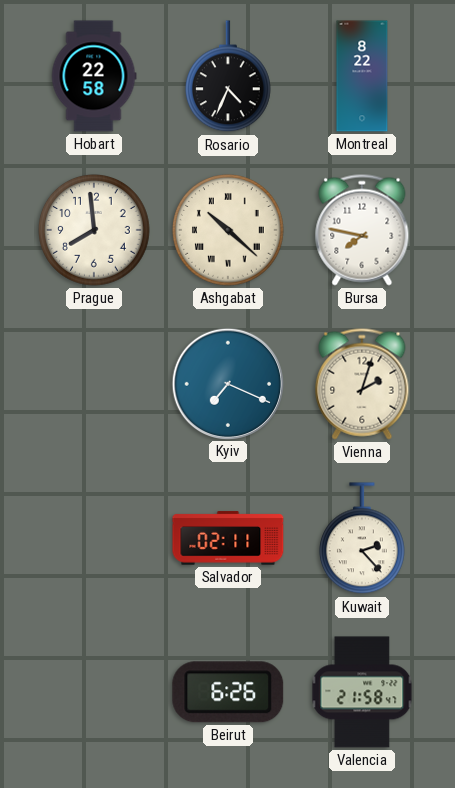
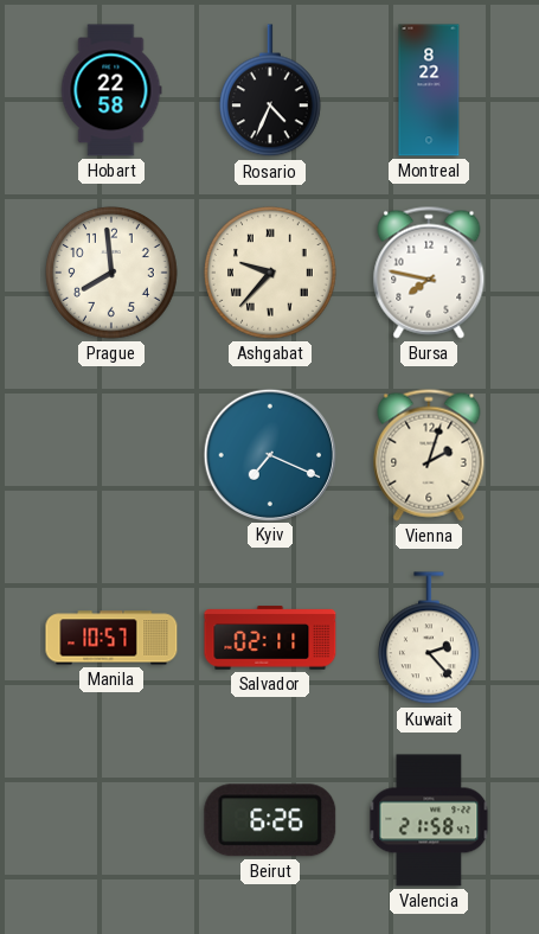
Ashgabat: 10:22 -> 9:37
Manila: none -> 10:57
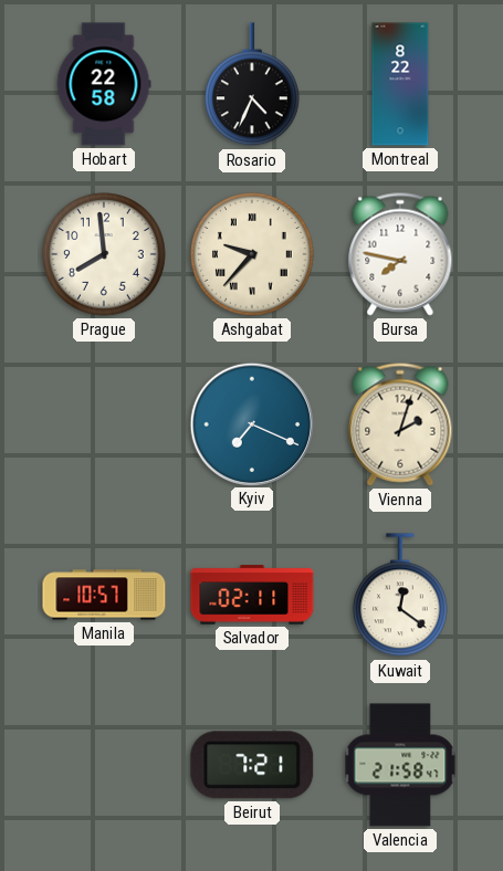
Kuwait: 2:23 -> 12:21
Beirut: 6:26 -> 7:21
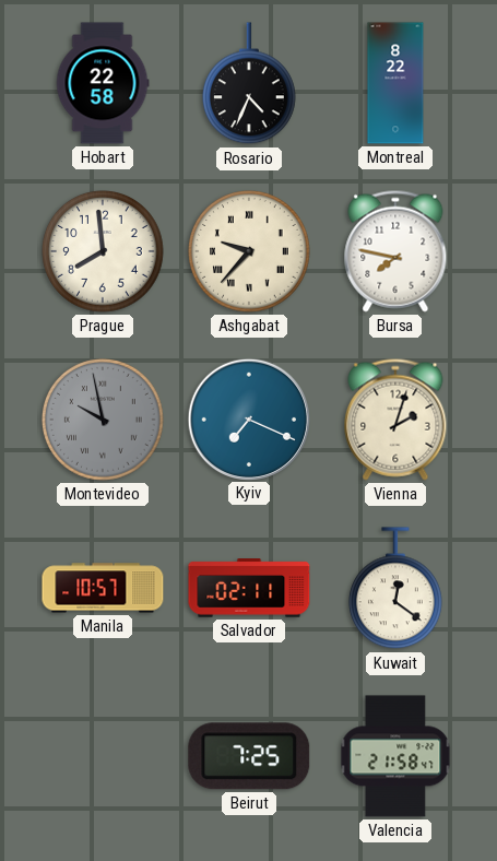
Montevideo: none -> 9:58
Beirut: 7:21 -> 7:25
